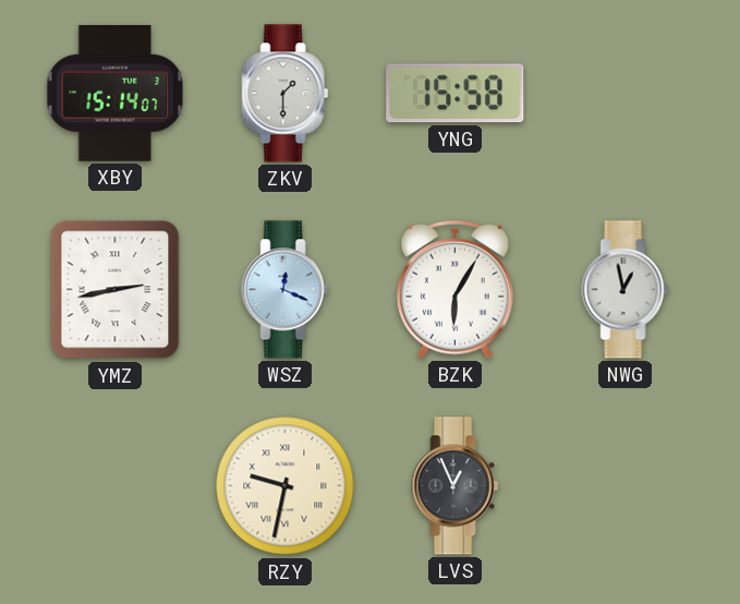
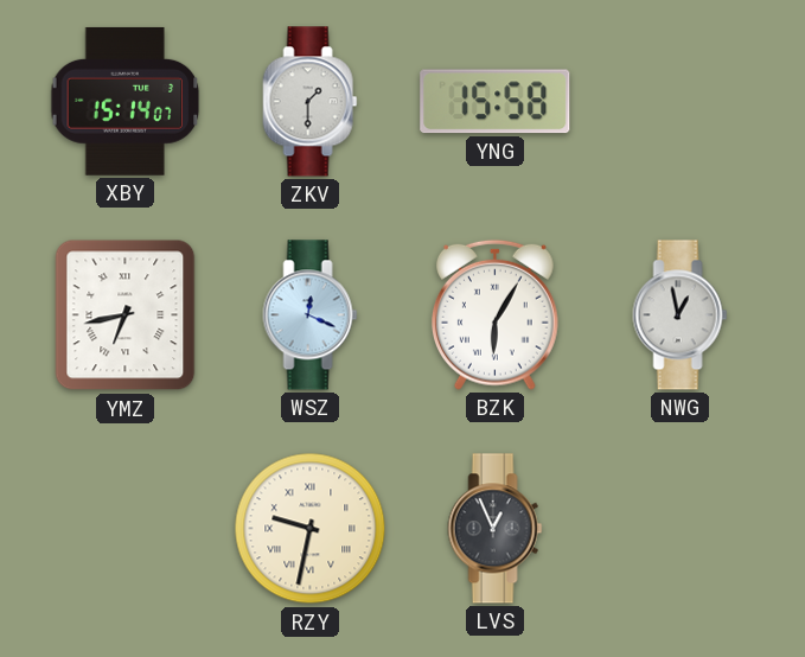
YMZ: 2:43 -> 6:43
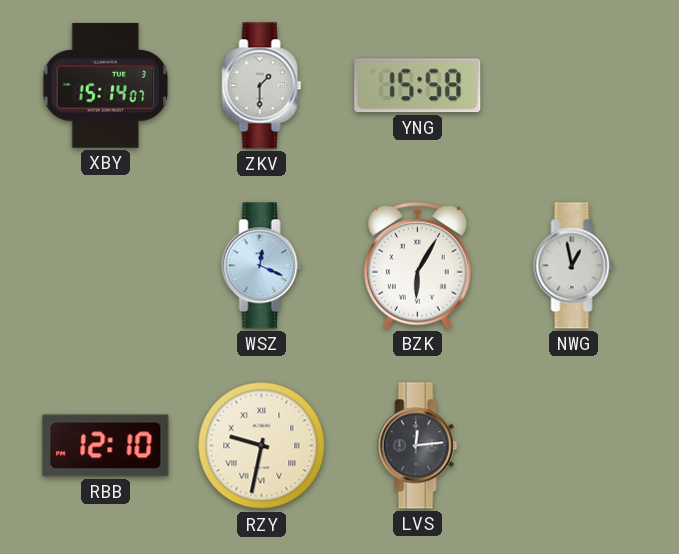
YMZ: 6:43 -> none
RBB: none -> 12:10
LVS: 12:56 -> 12:14
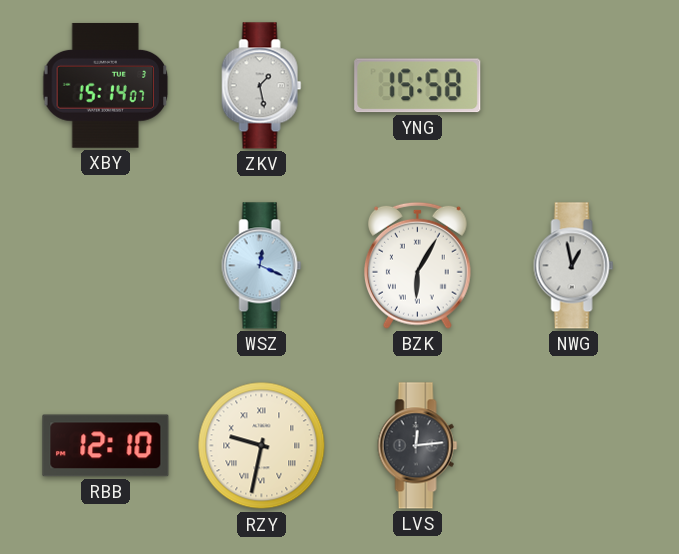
ZKV: 1:30 -> 1:28
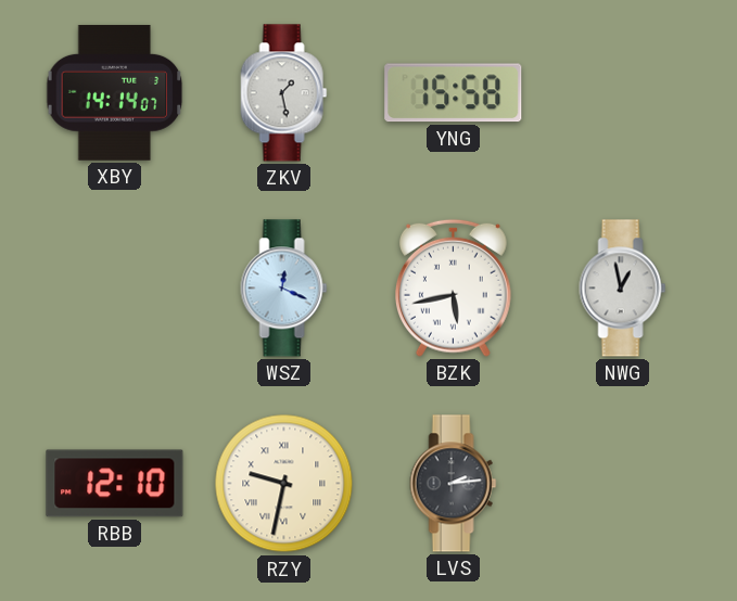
XBY: 15:14 -> 14:14
BZK: 6:05 -> 5:43
LVS: 12:14 -> 2:14
